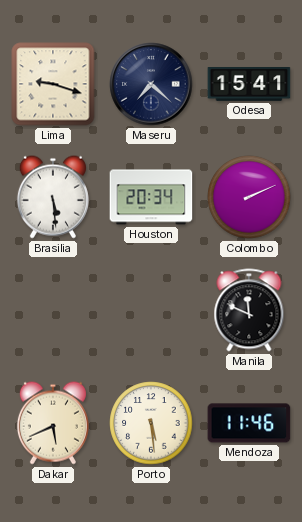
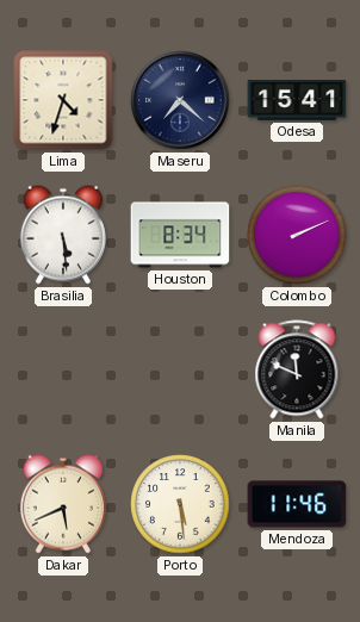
Lima: 9:18 -> 4:33
Houston: 20:34 -> 8:34
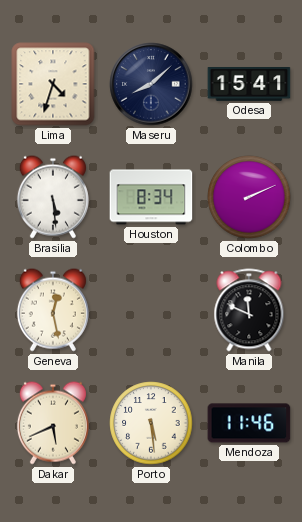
Maseru: 7:22 -> 8:08
Geneva: none -> 12:28
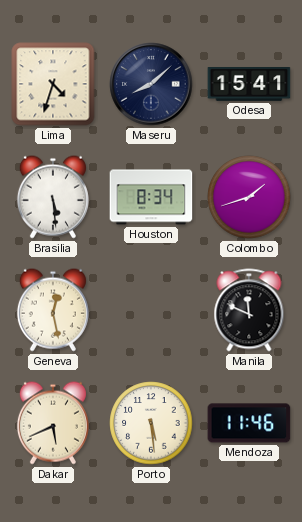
Colombo: 2:11 -> 1:42
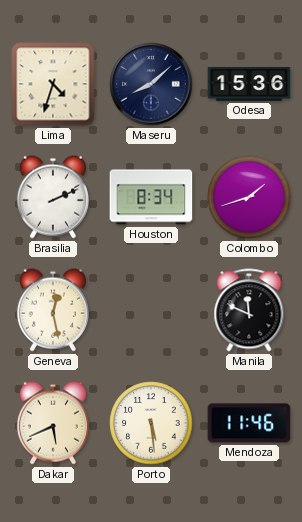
Odesa: 15:41 -> 15:36
Brasilia: 5:29 -> 2:11
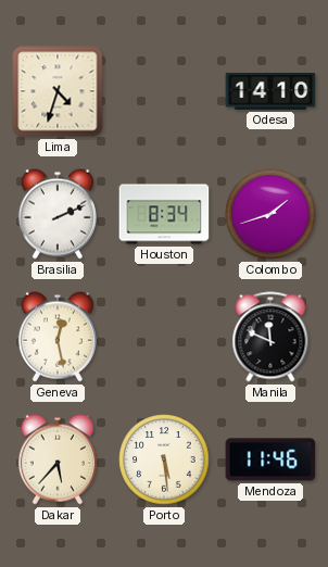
Maseru: 8:08 -> none
Odesa: 15:36 -> 14:10
Dakar: 5:41 -> 5:37
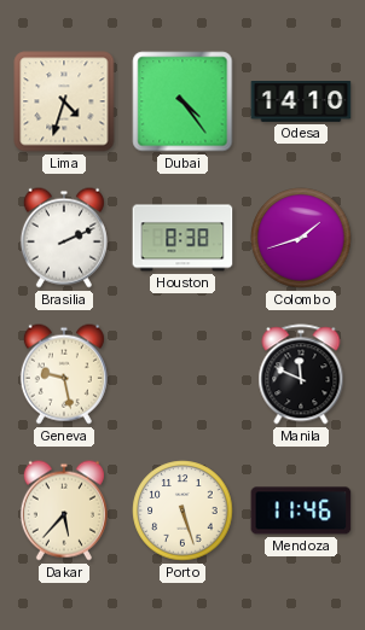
Dubai: none -> 4:24
Houston: 8:34 -> 8:38
Geneva: 12:28 -> 9:28
Porto: 5:29 -> 5:27
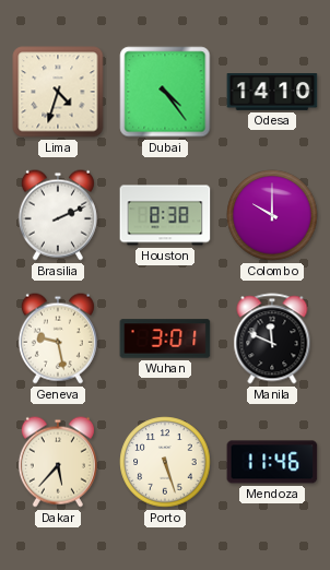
Colombo: 1:42 -> 10:00
Wuhan: none -> 3:01
